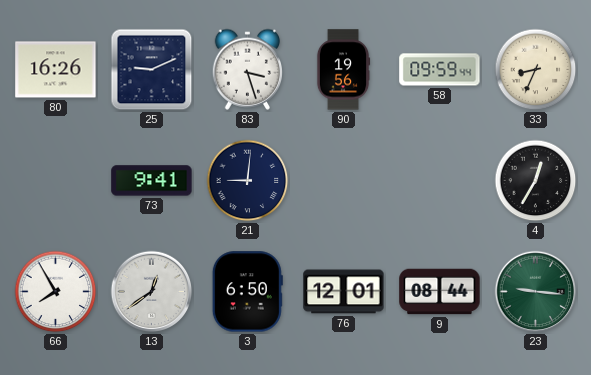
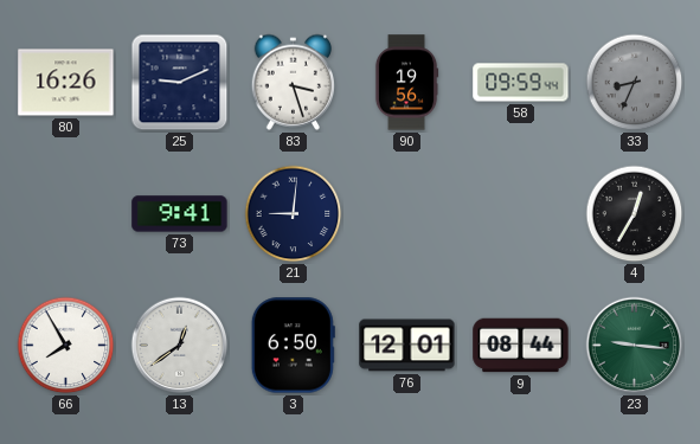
33 dial: cream -> grey
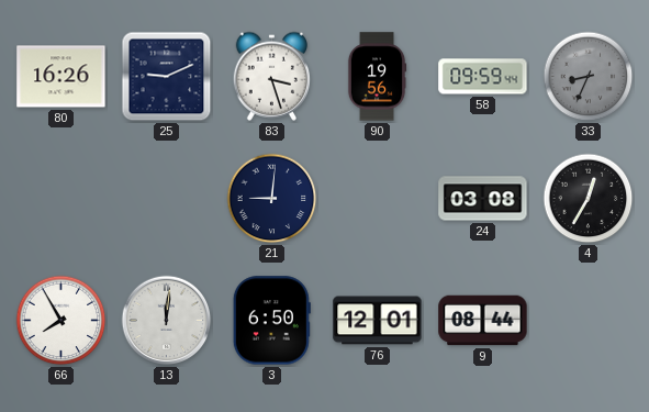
73: 9:41 -> none
24: none -> 03:08
13: 12:39 -> 12:01
23: 9:16 -> none
